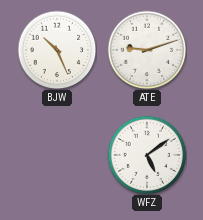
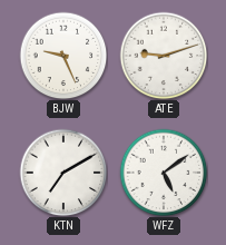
BJW: 10:26 -> 9:26
KTN: none -> 7:10
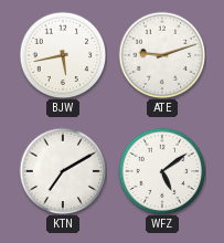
BJW: 9:26 -> 5:43
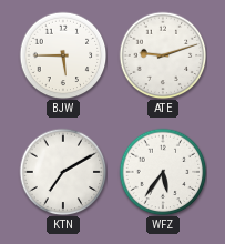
BJW: 5:43 -> 5:45
WFZ: 5:09 -> 5:36
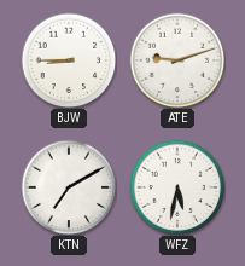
BJW: 5:45 -> 8:45
WFZ: 5:36 -> 5:32
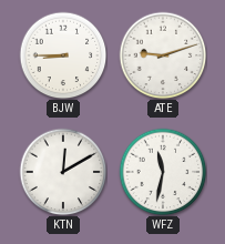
KTN: 7:10 -> 12:10
WFZ: 5:32 -> 11:32
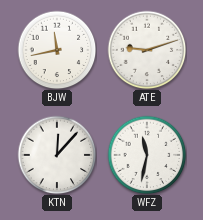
BJW: 8:45 -> 11:43
KTN: 12:10 -> 12:07
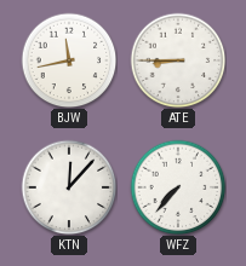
ATE: 9:12 -> 8:45
WFZ: 11:32 -> 7:37
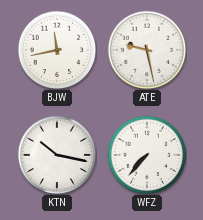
ATE: 8:45 -> 9:28
KTN: 12:07 -> 10:17
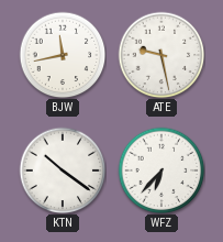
KTN: 10:17 -> 10:21
WFZ: 7:37 -> 6:37
